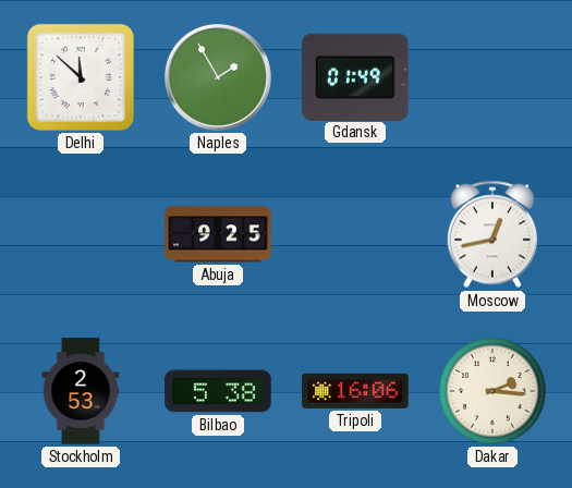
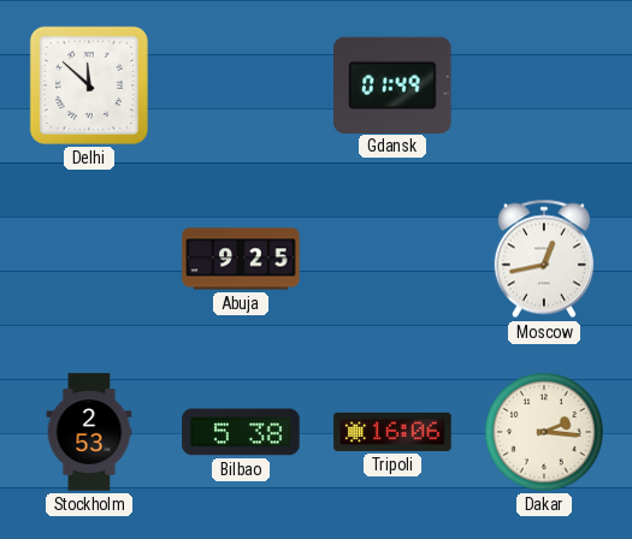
Naples: 1:55 -> none
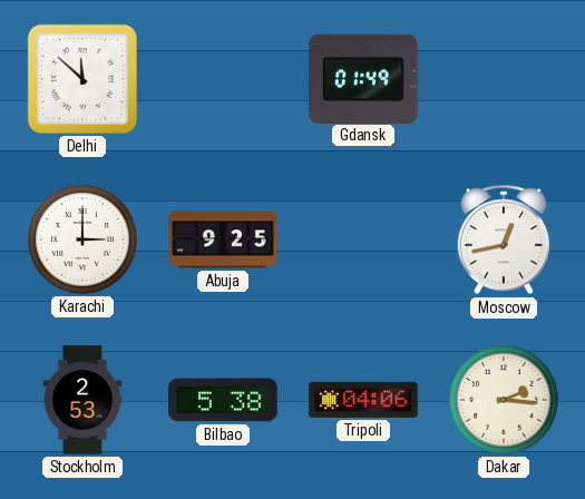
Karachi: none -> 3:00
Tripoli: 16:06 -> 04:06
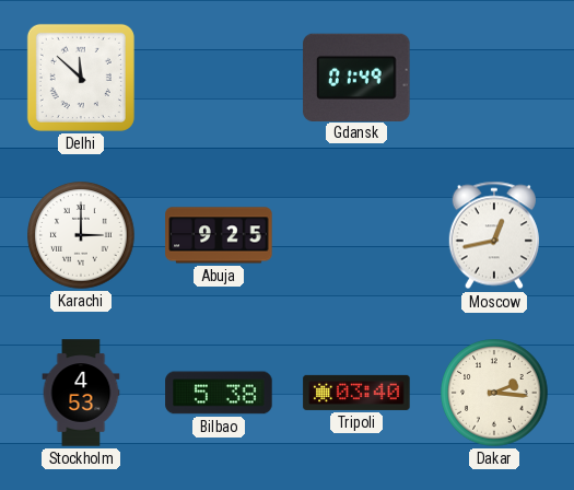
Stockholm: 2:53 -> 4:53
Tripoli: 04:06 -> 03:40
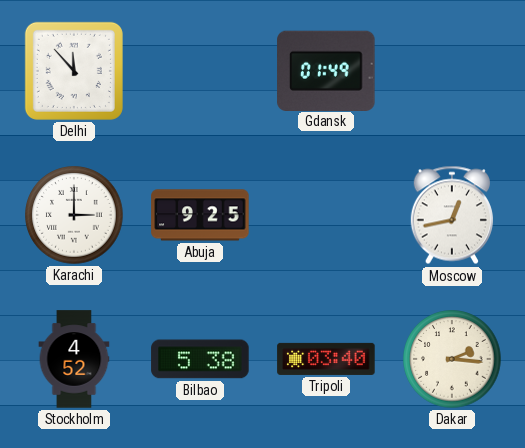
Delhi: 11:52 -> 11:53
Stockholm: 4:53 -> 4:52
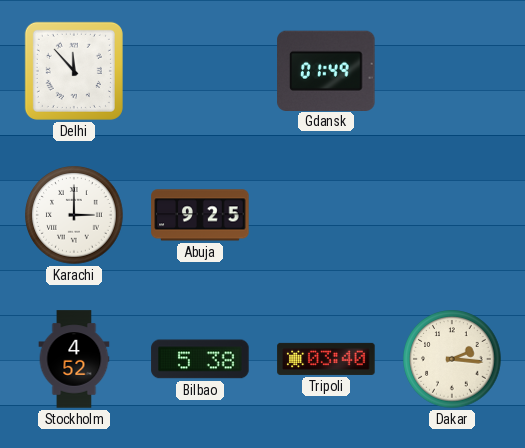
Moscow: 12:43 -> none
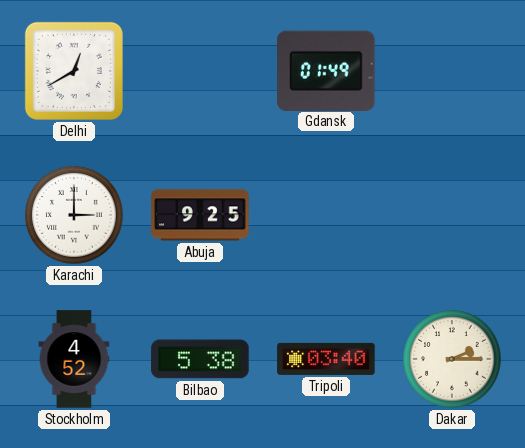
Delhi: 11:53 -> 12:40
Dakar: 2:16 -> 2:15
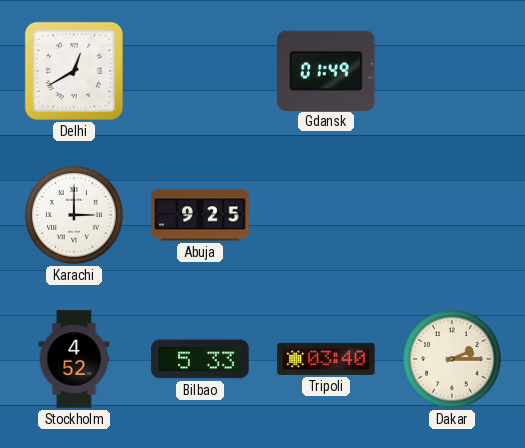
Bilbao: 5:38 -> 5:33
